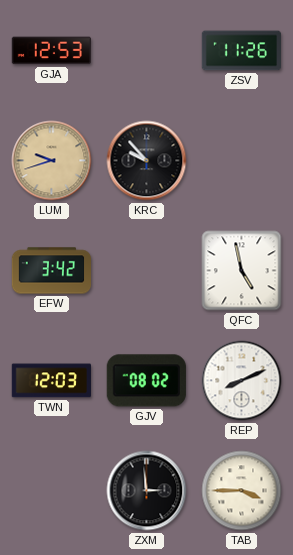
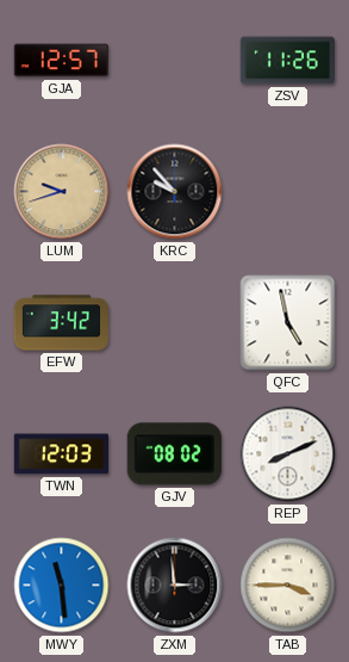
GJA: 12:53 -> 12:57
MWY: none -> 11:29
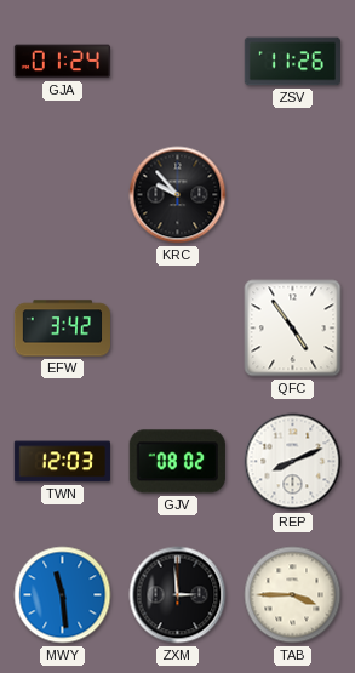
GJA: 12:57 -> 01:24
LUM: 9:42 -> none
QFC: 4:58 -> 4:54
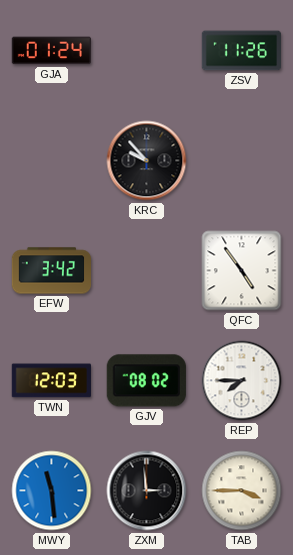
REP: 8:11 -> 7:45
